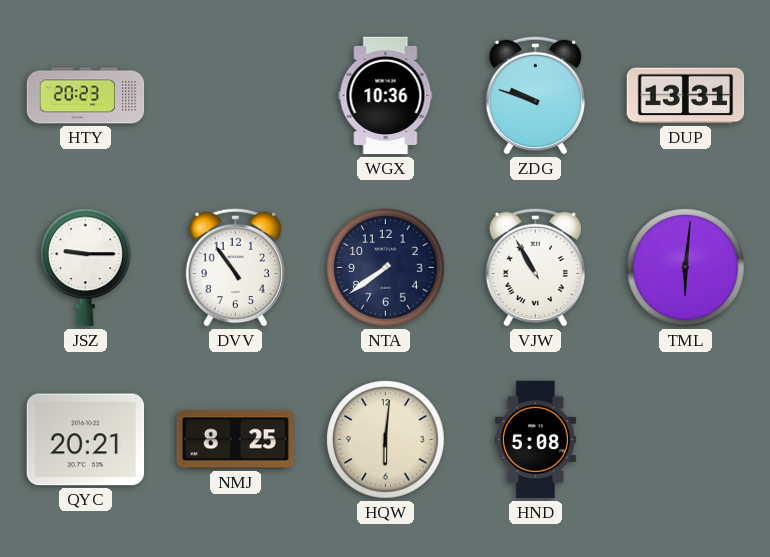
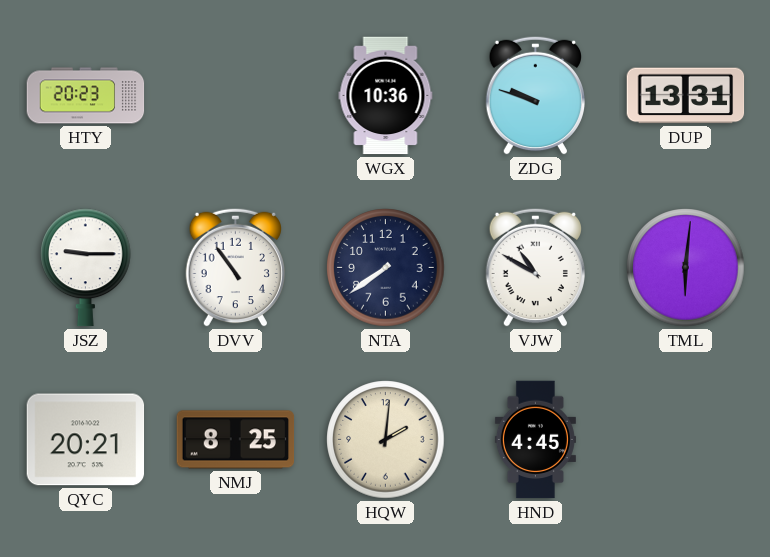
VJW: 10:55 -> 10:50
HQW: 6:01 -> 2:01
HND: 5:08 -> 4:45
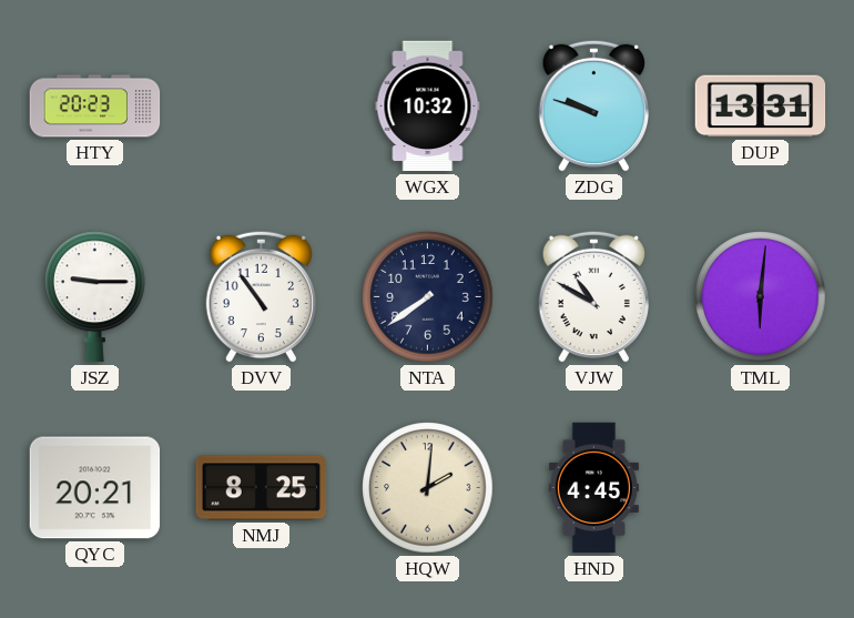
WGX: 10:36 -> 10:32
